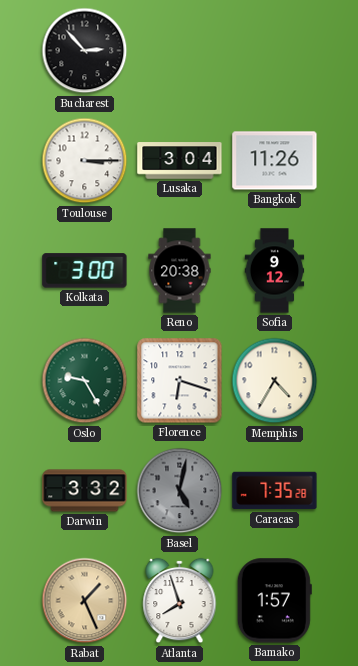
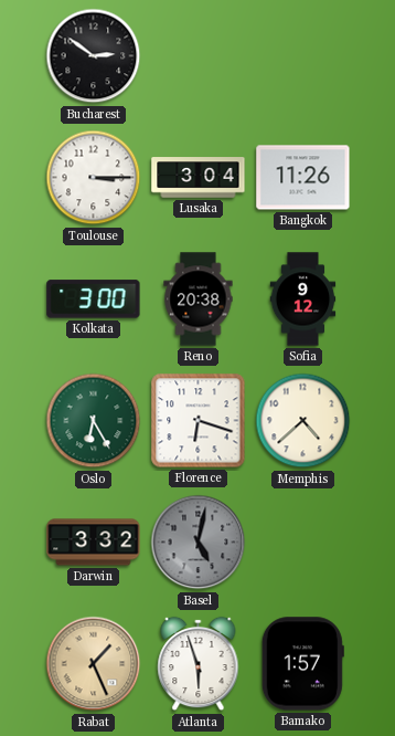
Bucharest: 2:53 -> 2:51
Oslo: 9:25 -> 6:25
Memphis: 4:35 -> 4:38
Caracas: 7:35 -> none
Atlanta: 7:57 -> 5:57
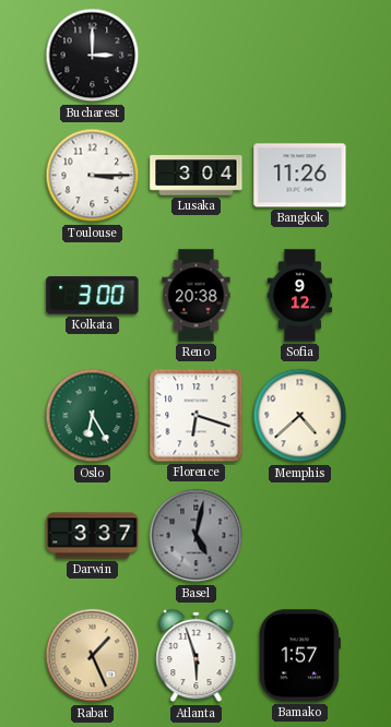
Bucharest: 2:51 -> 3:00
Darwin: 3:32 -> 3:37
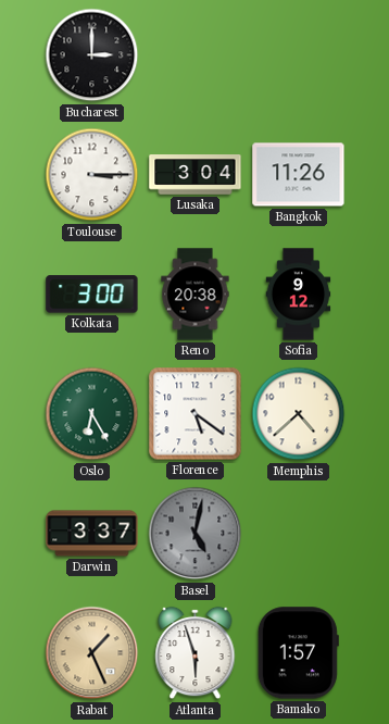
Florence: 6:18 -> 5:21
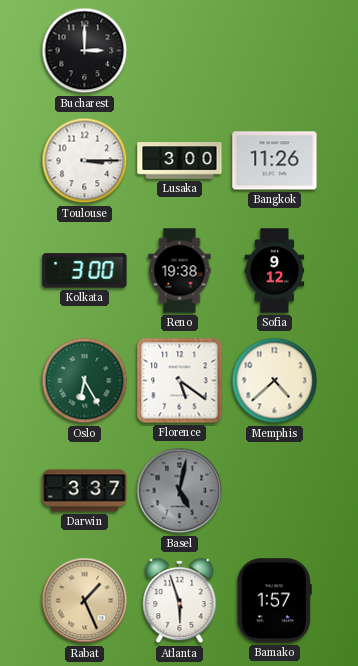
Lusaka: 3:04 -> 3:00
Reno: 20:38 -> 19:38
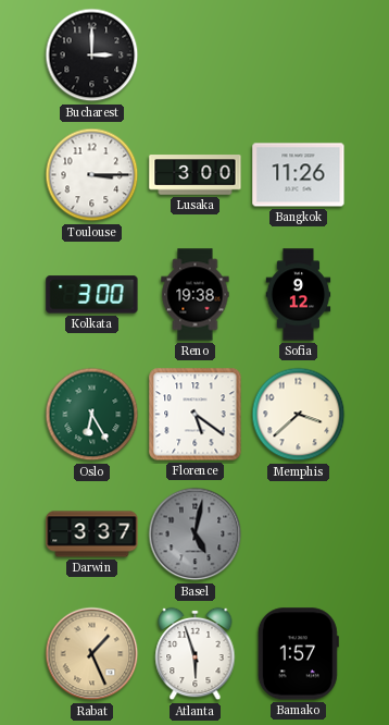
Memphis: 4:38 -> 3:38
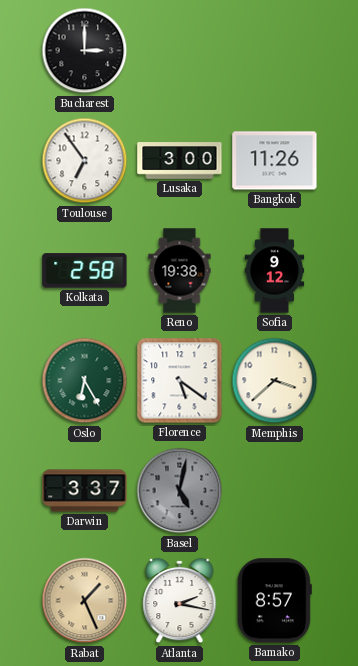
Toulouse: 3:15 -> 6:54
Kolkata: 3:00 -> 2:58
Atlanta: 5:57 -> 2:17
Bamako: 1:57 -> 8:57
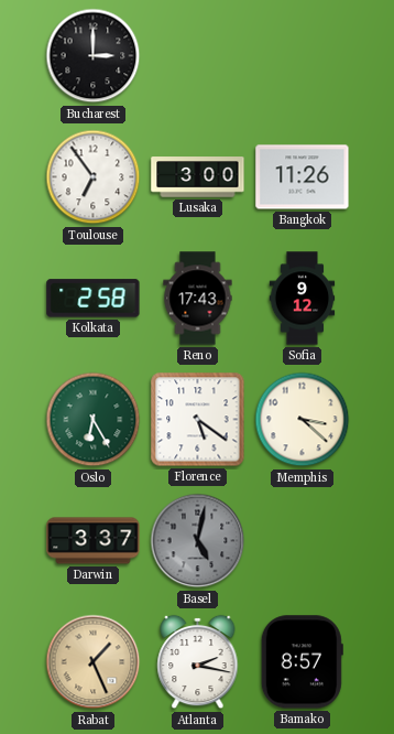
Reno: 19:38 -> 17:43
Memphis: 3:38 -> 3:22
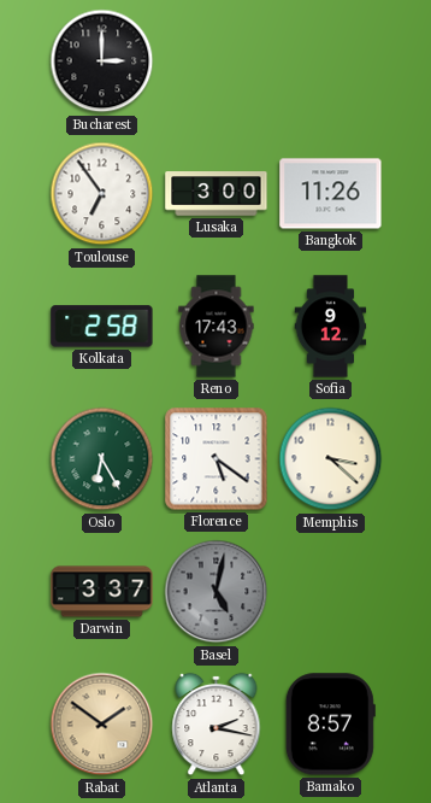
Rabat: 1:26 -> 1:51
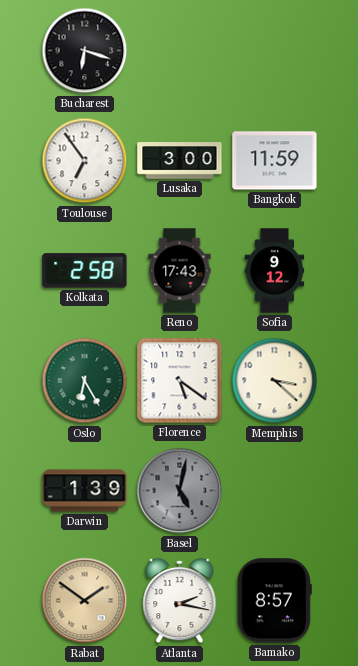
Bucharest: 3:00 -> 6:18
Bangkok: 11:26 -> 11:59
Darwin: 3:37 -> 1:39
